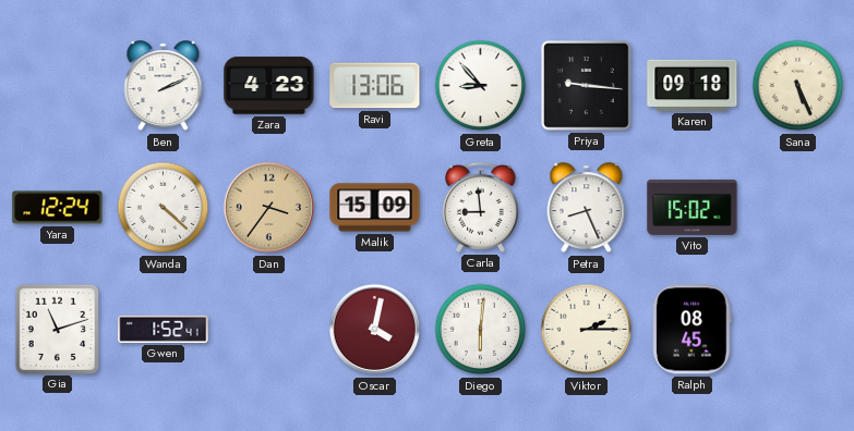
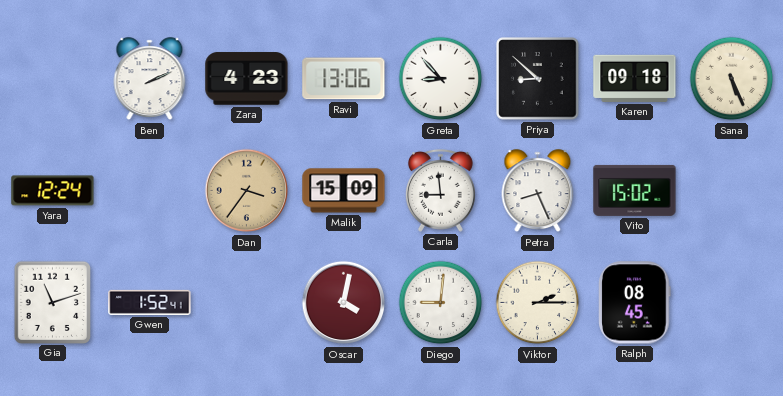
Priya: 9:16 -> 8:52
Wanda: 4:22 -> none
Diego: 6:01 -> 9:01
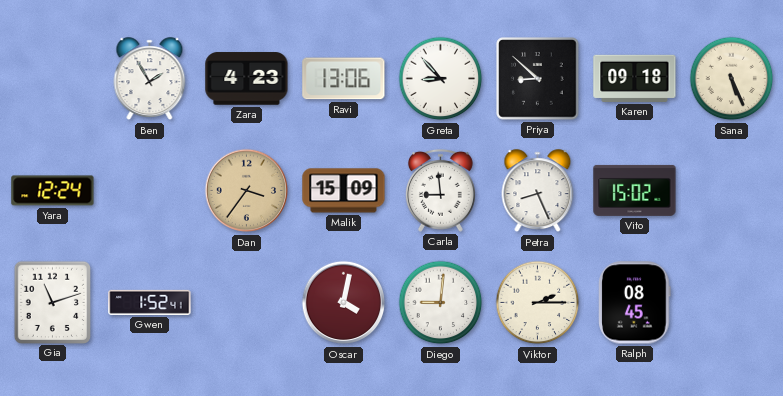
Ben: 2:11 -> 1:55
